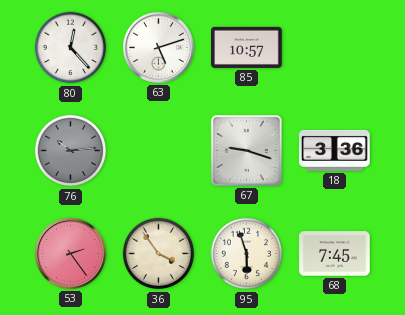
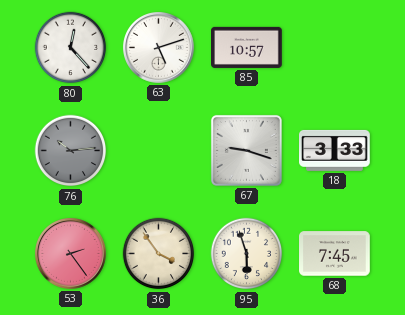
18: 3:36 -> 3:33
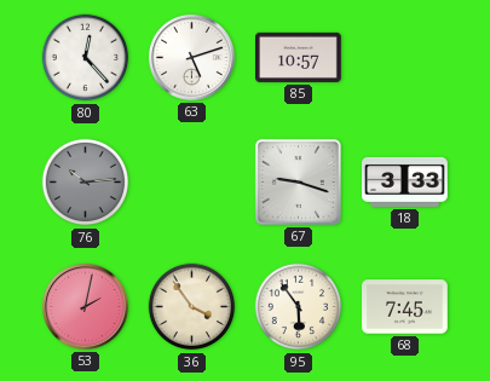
53: 2:24 -> 2:02
95: 5:57 -> 5:54
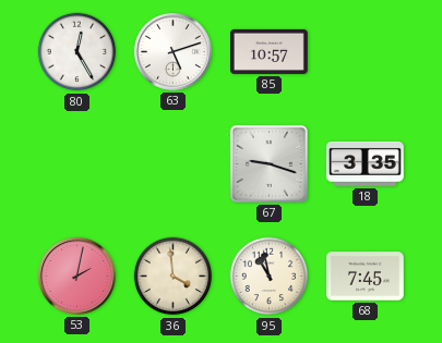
80: 12:23 -> 12:25
76: 10:14 -> none
18: 3:33 -> 3:35
36: 3:54 -> 3:59
95: 5:54 -> 10:58
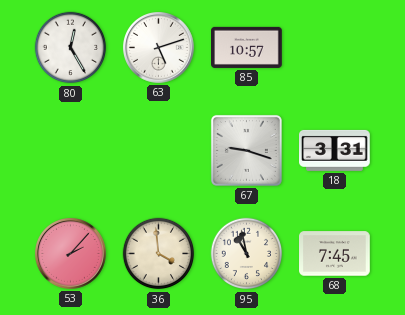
18: 3:35 -> 3:31
53: 2:02 -> 2:07
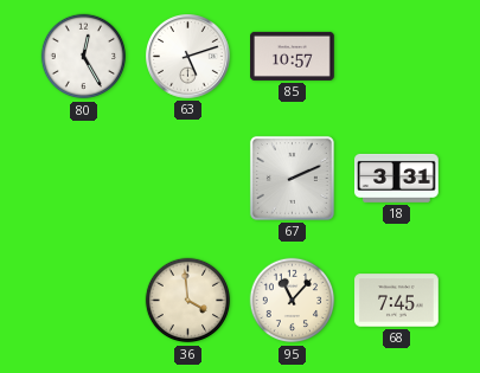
67: 9:18 -> 2:11
53: 2:07 -> none
95: 10:58 -> 11:07
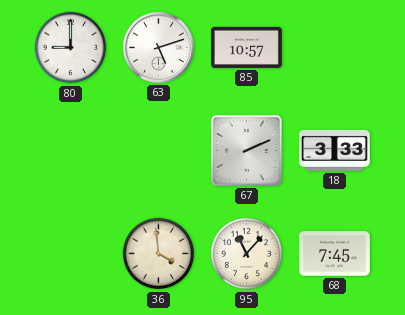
80: 12:25 -> 9:00
18: 3:31 -> 3:33
